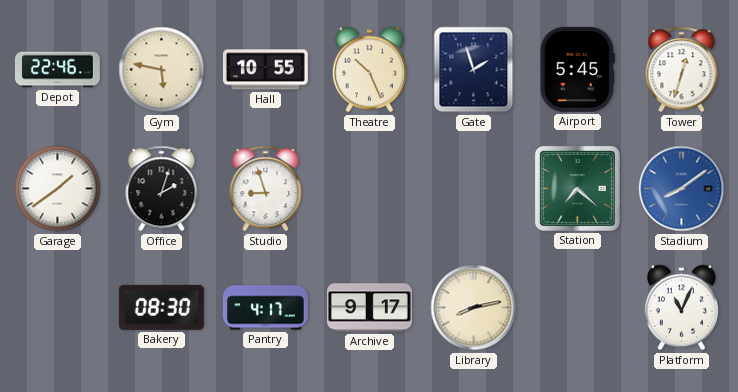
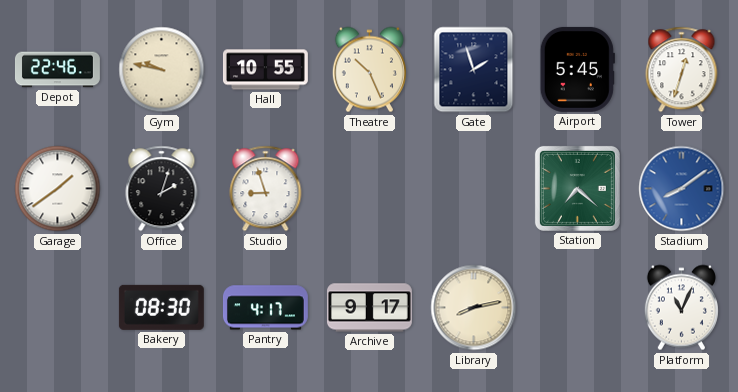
Gym: 5:47 -> 9:47
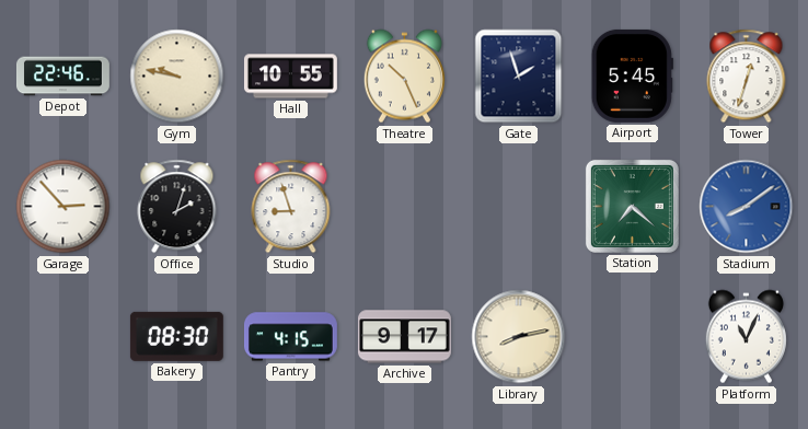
Garage: 1:39 -> 2:53
Pantry: 4:17 -> 4:15
